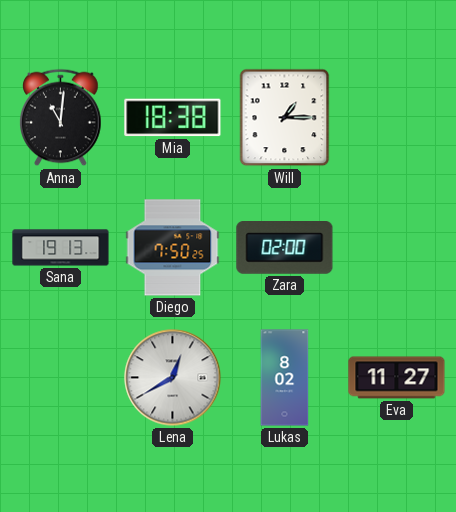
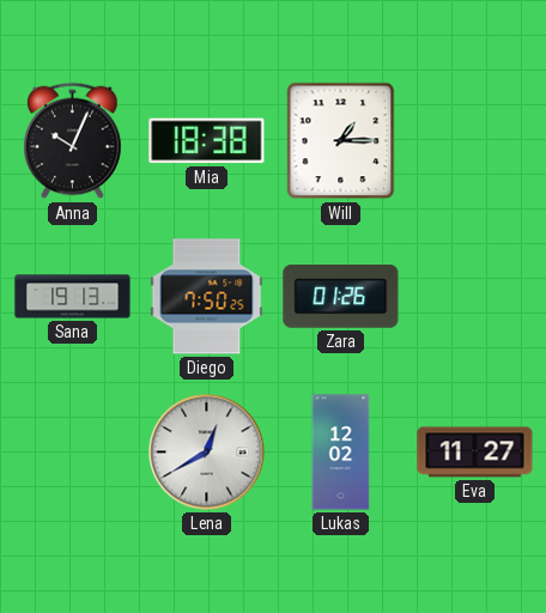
Anna: 11:01 -> 10:04
Zara: 02:00 -> 01:26
Lukas: 8:02 -> 12:02
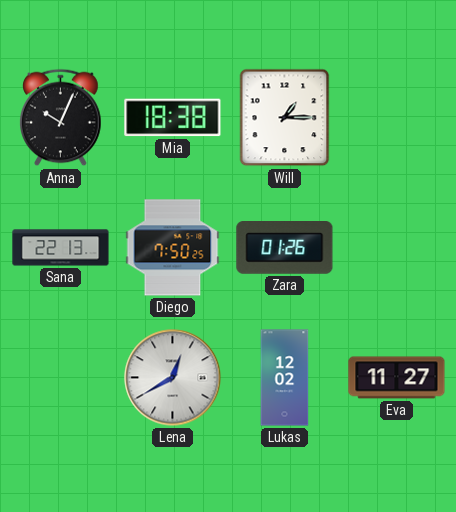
Sana: 19:13 -> 22:13
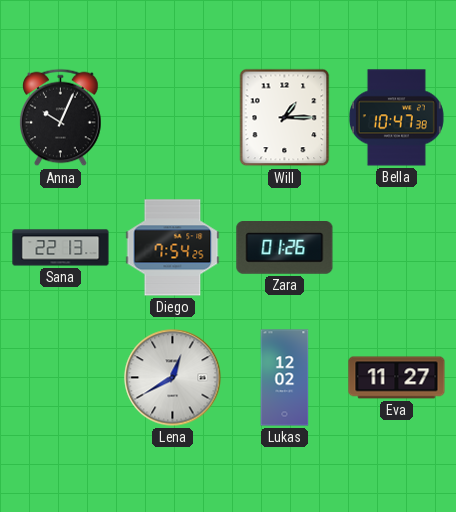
Mia: 18:38 -> none
Bella: none -> 10:47
Diego: 7:50 -> 7:54
